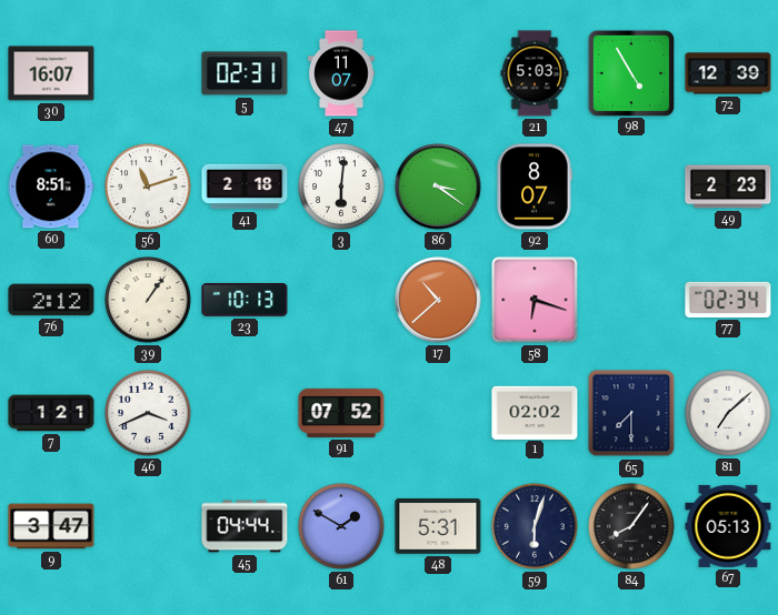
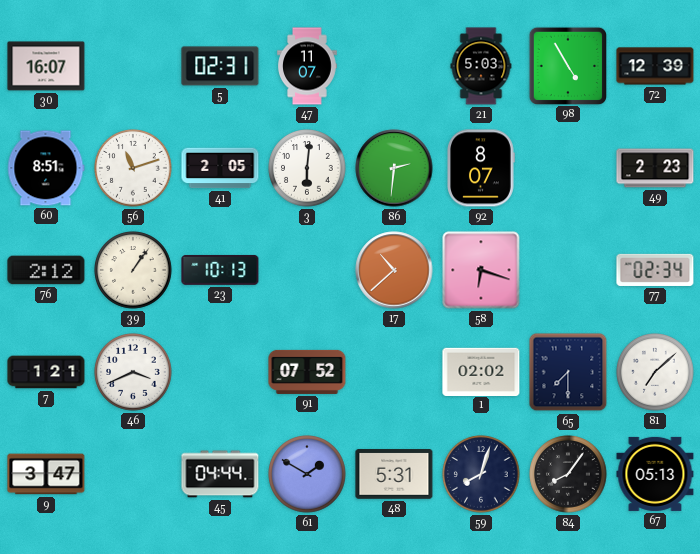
41: 2:18 -> 2:05
86: 3:21 -> 2:31
59: 6:03 -> 8:03
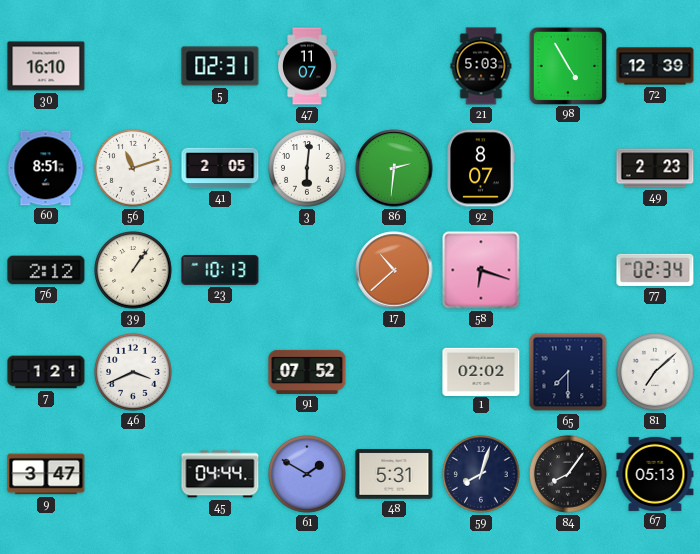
30: 16:07 -> 16:10
